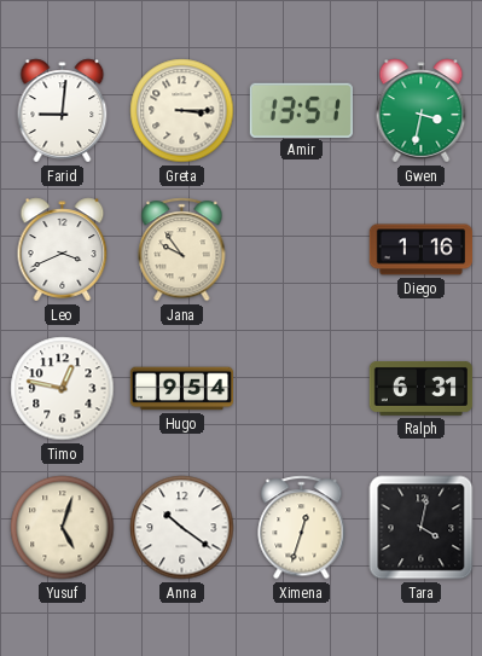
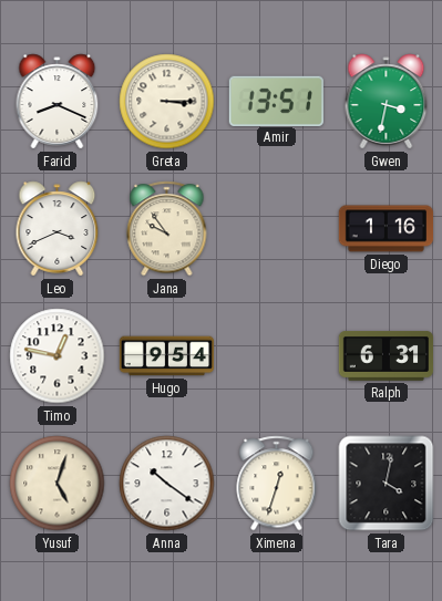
Farid: 9:01 -> 8:19
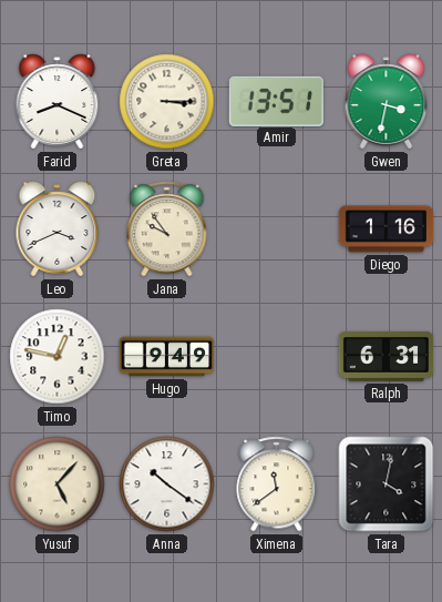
Hugo: 9:54 -> 9:49
Yusuf: 5:03 -> 5:07
Ximena: 12:33 -> 11:39
